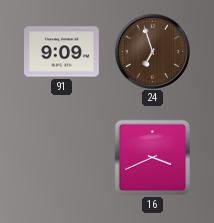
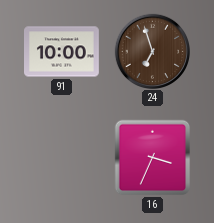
91: 9:09 -> 10:00
16: 3:41 -> 3:34
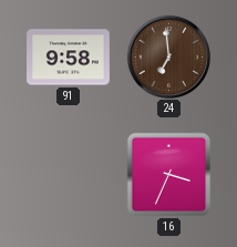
91: 10:00 -> 9:58
24: 6:57 -> 6:59
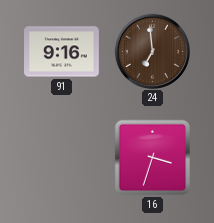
91: 9:58 -> 9:16
16: 3:34 -> 3:33
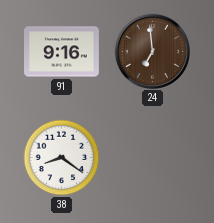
38: none -> 8:21
16: 3:33 -> none
